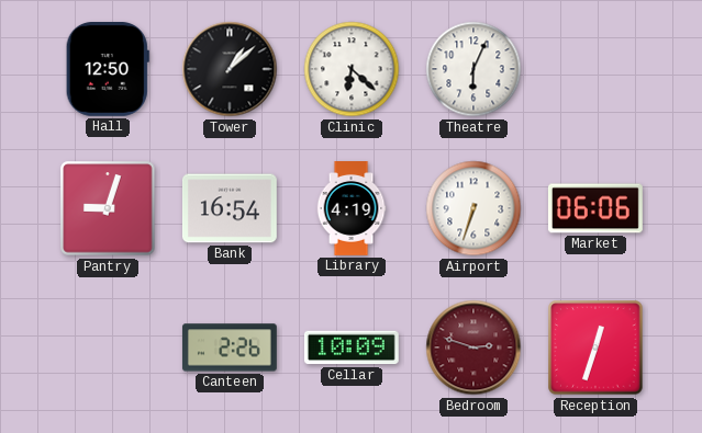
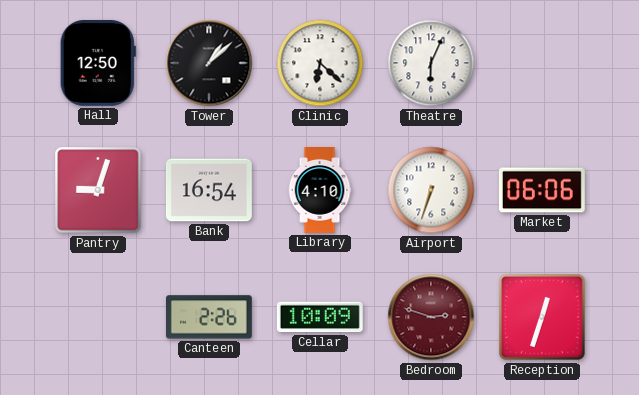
Library: 4:19 -> 4:10
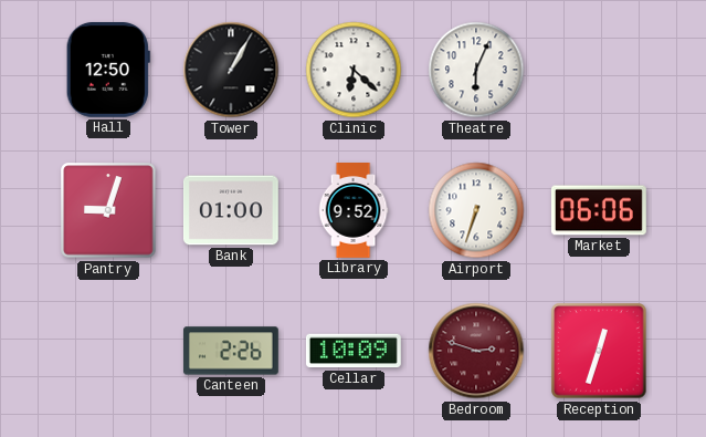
Tower: 1:08 -> 1:05
Bank: 16:54 -> 01:00
Library: 4:10 -> 9:52
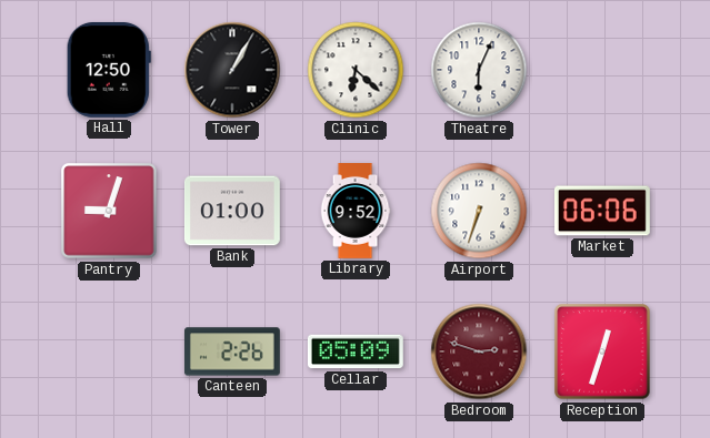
Cellar: 10:09 -> 05:09
